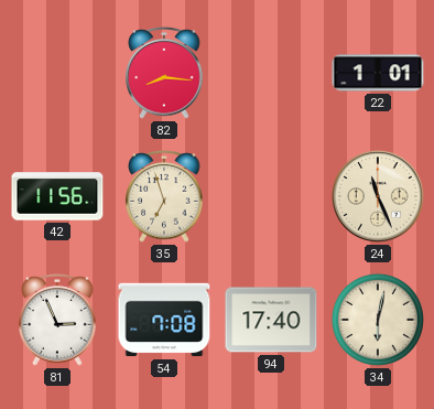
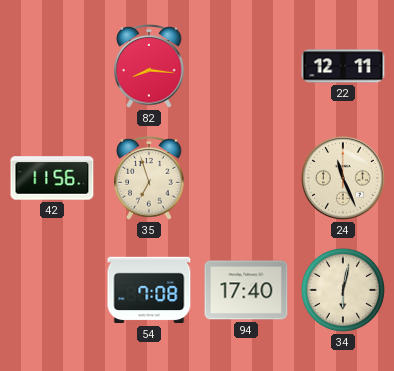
22: 1:01 -> 12:11
81: 2:56 -> none
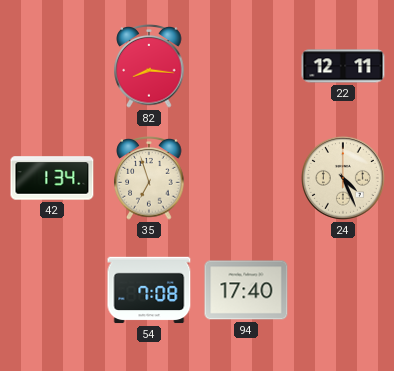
42: 11:56 -> 1:34
24: 11:26 -> 4:26
34: 6:02 -> none
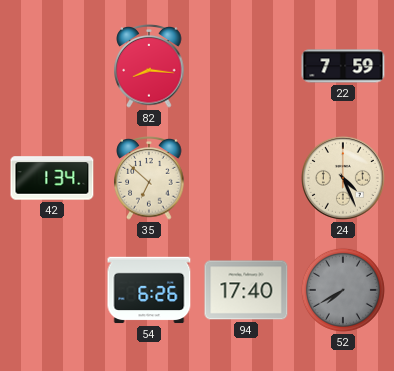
22: 12:11 -> 7:59
35: 6:57 -> 6:52
54: 7:08 -> 6:26
52: none -> 7:40
